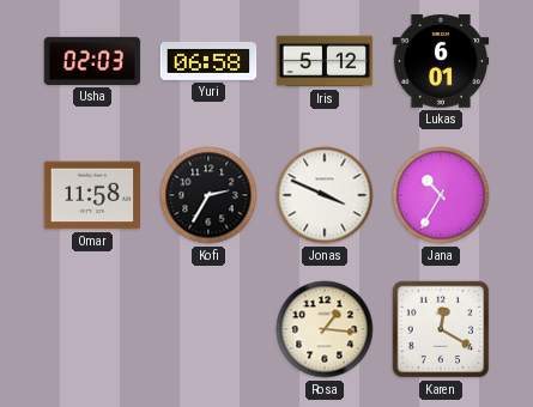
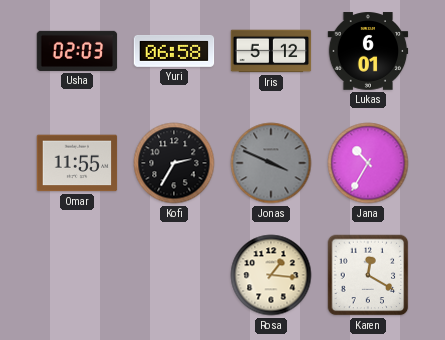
Omar: 11:58 -> 11:55
Jonas dial: white -> grey
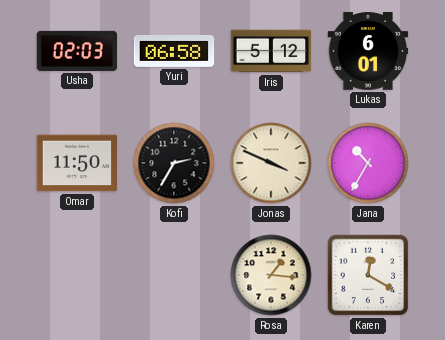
Omar: 11:55 -> 11:50
Jonas dial: grey -> cream
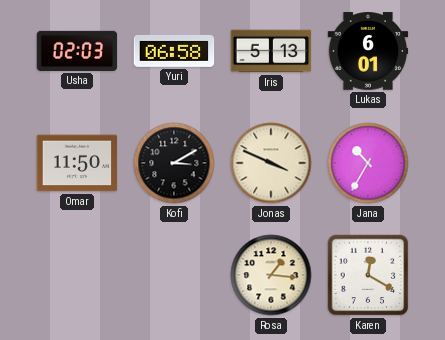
Iris: 5:12 -> 5:13
Kofi: 2:35 -> 3:10
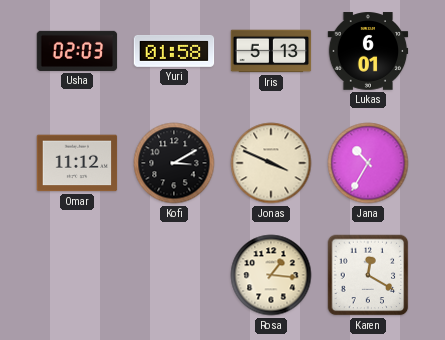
Yuri: 06:58 -> 01:58
Omar: 11:50 -> 11:12
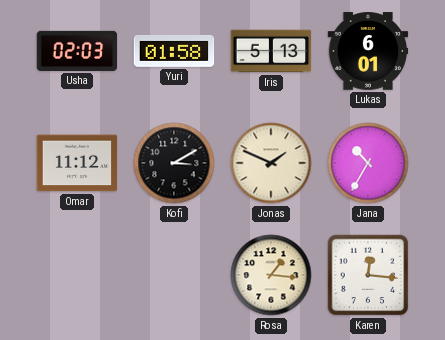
Jonas: 3:49 -> 1:49
Karen: 12:20 -> 12:16
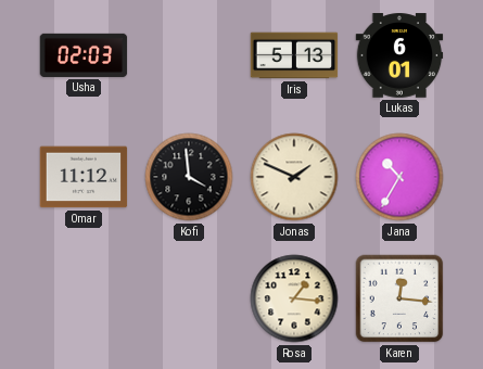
Yuri: 01:58 -> none
Kofi: 3:10 -> 3:59
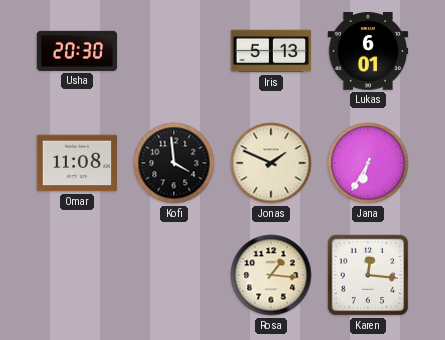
Usha: 02:03 -> 20:30
Omar: 11:12 -> 11:08
Jana: 10:35 -> 6:35
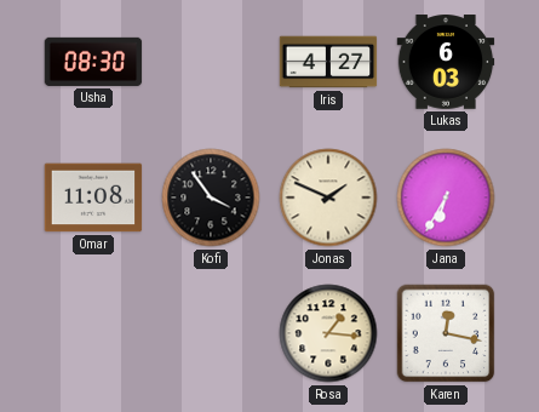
Usha: 20:30 -> 08:30
Iris: 5:13 -> 4:27
Lukas: 6:01 -> 6:03
Kofi: 3:59 -> 3:54
Karen: 12:16 -> 12:17
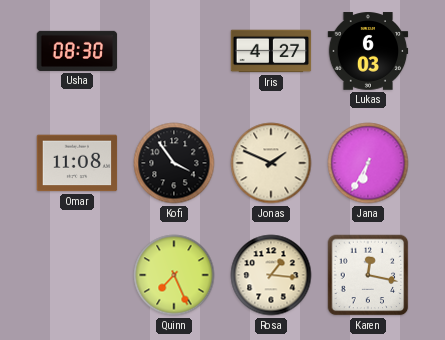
Quinn: none -> 7:26
